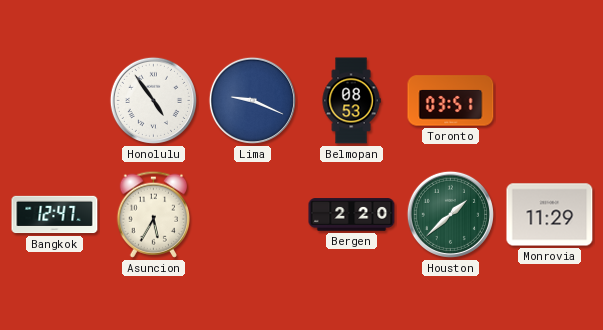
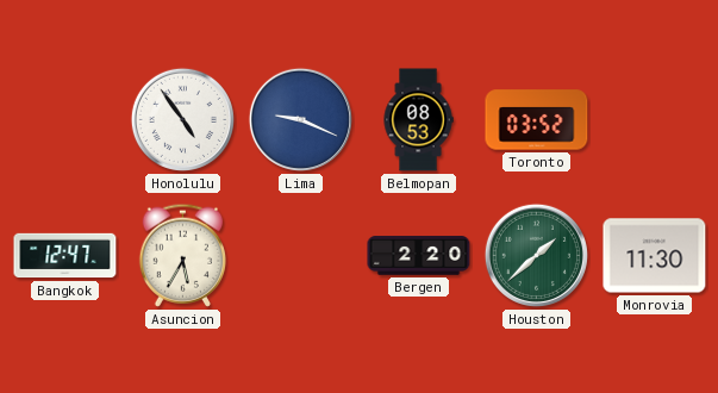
Toronto: 03:51 -> 03:52
Monrovia: 11:29 -> 11:30
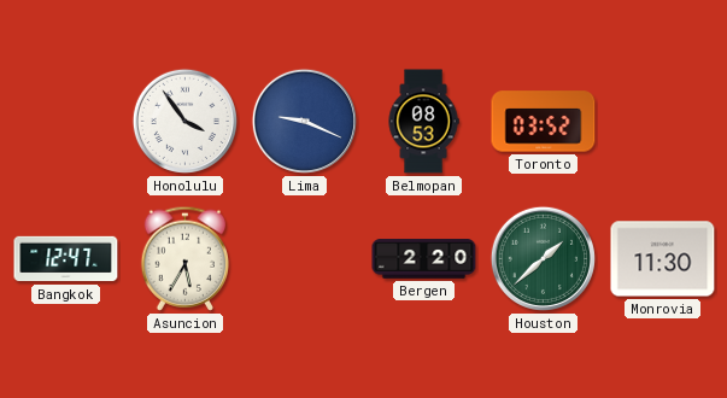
Honolulu: 4:54 -> 3:54
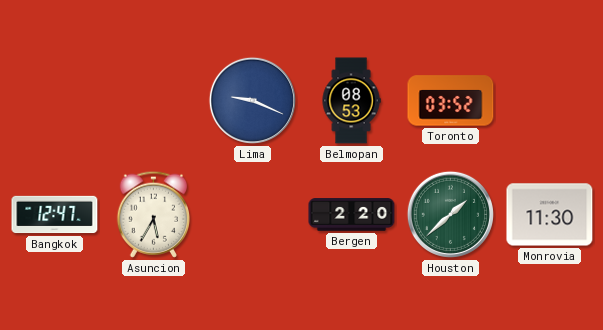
Honolulu: 3:54 -> none
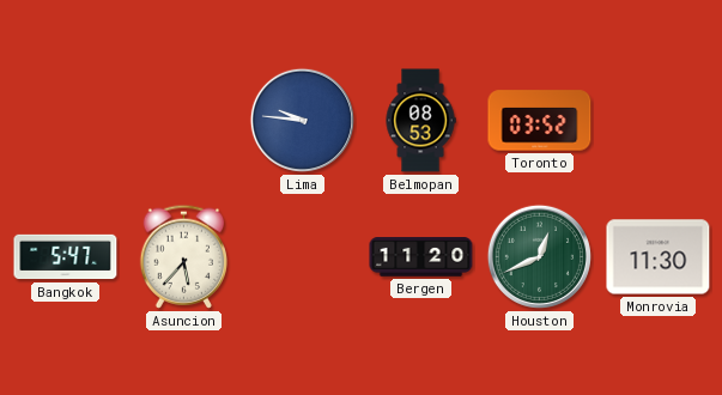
Lima: 9:19 -> 9:46
Bangkok: 12:47 -> 5:47
Asuncion: 5:35 -> 5:37
Bergen: 2:20 -> 11:20
Houston: 1:38 -> 12:41
